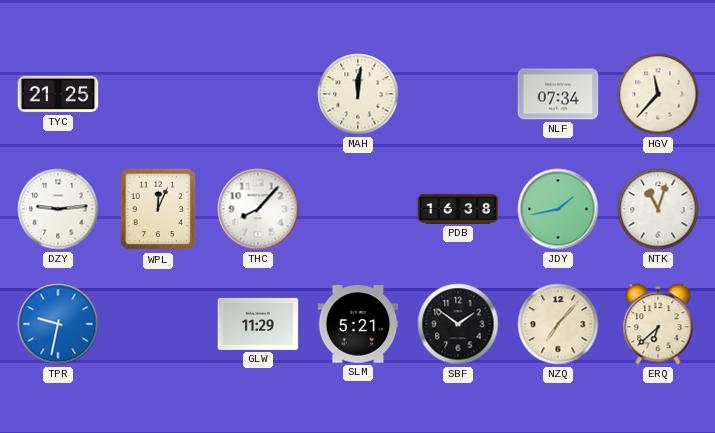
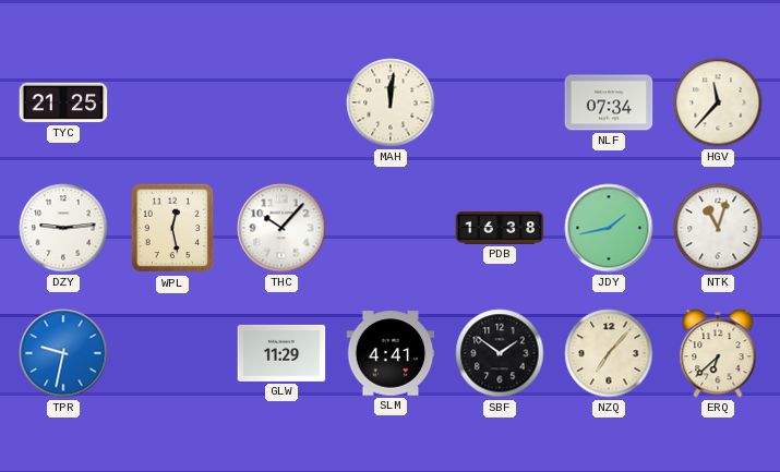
WPL: 12:04 -> 12:28
THC: 8:07 -> 10:07
SLM: 5:21 -> 4:41
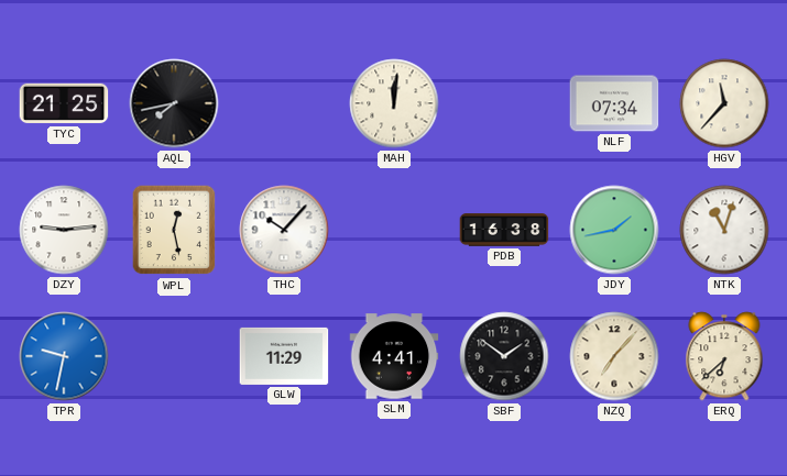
AQL: none -> 7:43
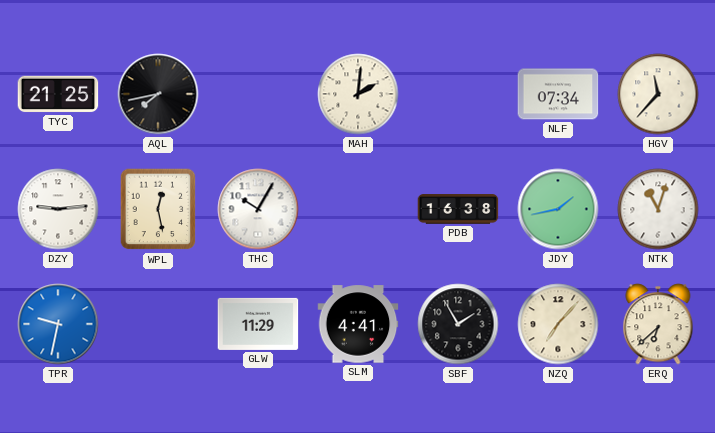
MAH: 12:01 -> 2:01
THC: 10:07 -> 10:05
SBF: 1:51 -> 1:55
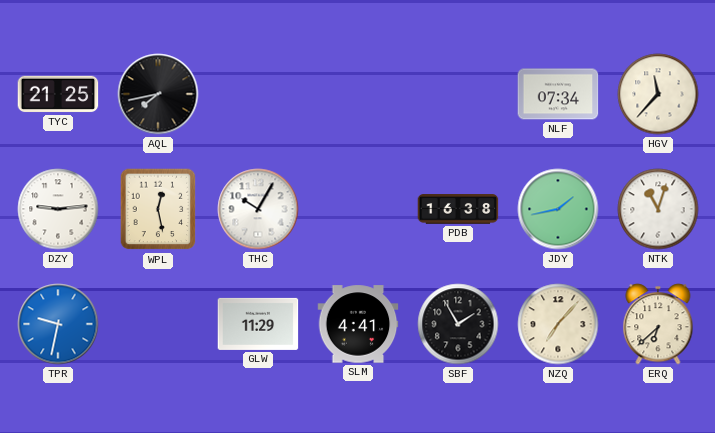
MAH: 2:01 -> none
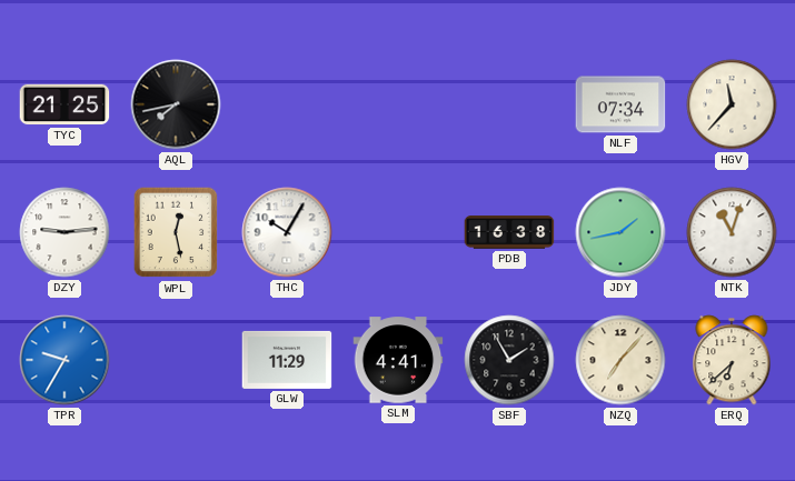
TPR: 9:32 -> 9:35
